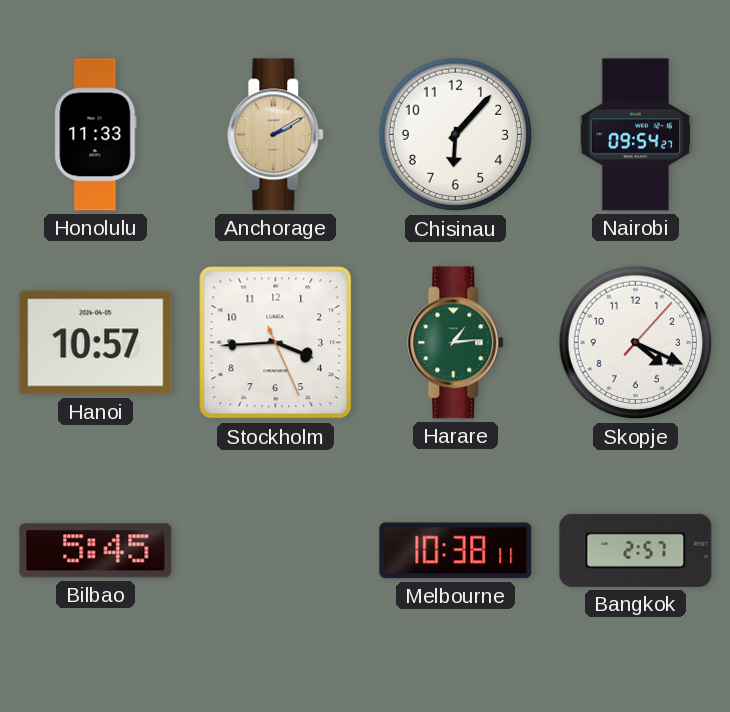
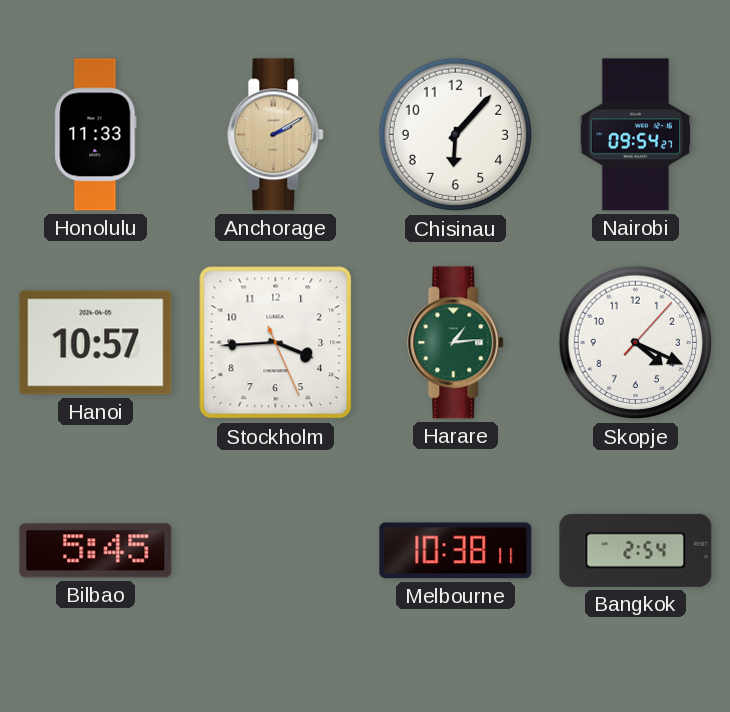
Bangkok: 2:57 -> 2:54
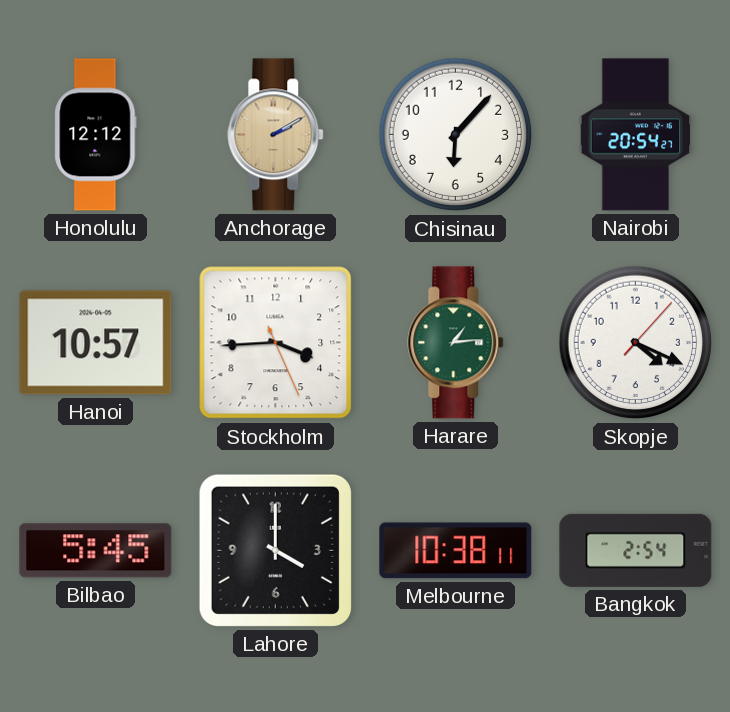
Honolulu: 11:33 -> 12:12
Nairobi: 09:54 -> 20:54
Lahore: none -> 4:00
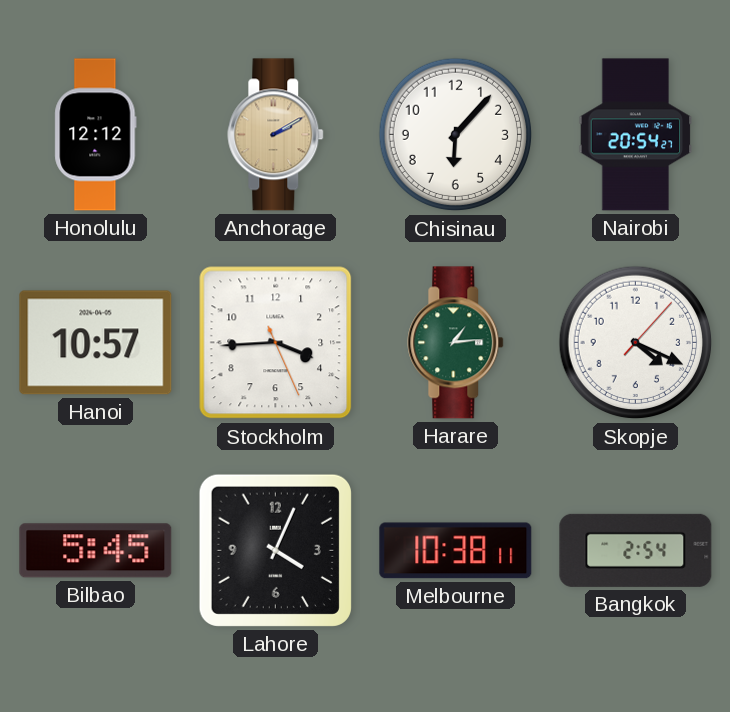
Lahore: 4:00 -> 4:04
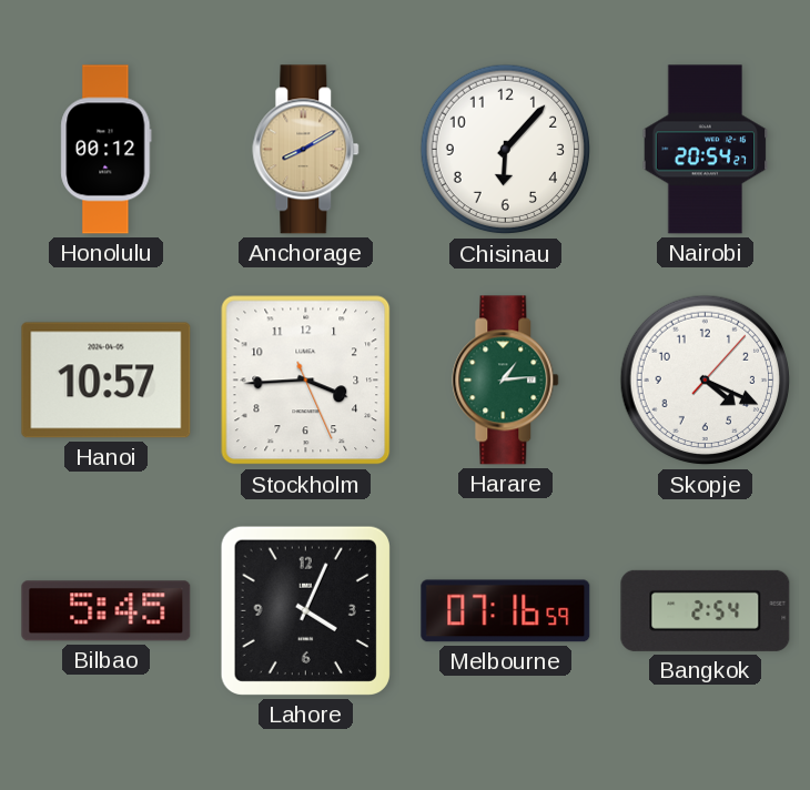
Honolulu: 12:12 -> 00:12
Anchorage: 2:10 -> 8:10
Melbourne: 10:38 -> 07:16
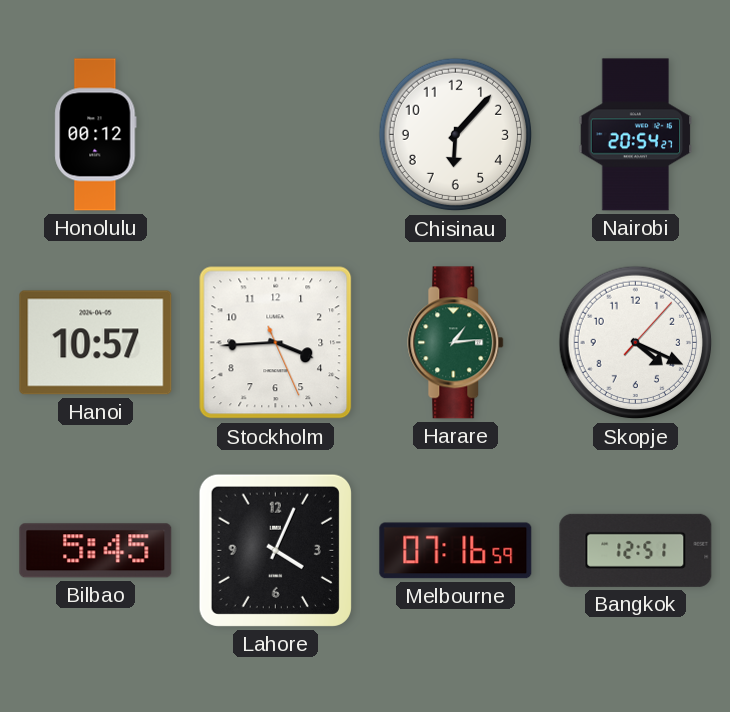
Anchorage: 8:10 -> none
Bangkok: 2:54 -> 12:51
